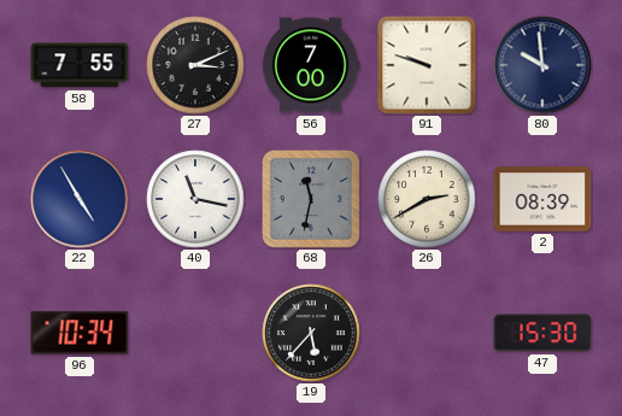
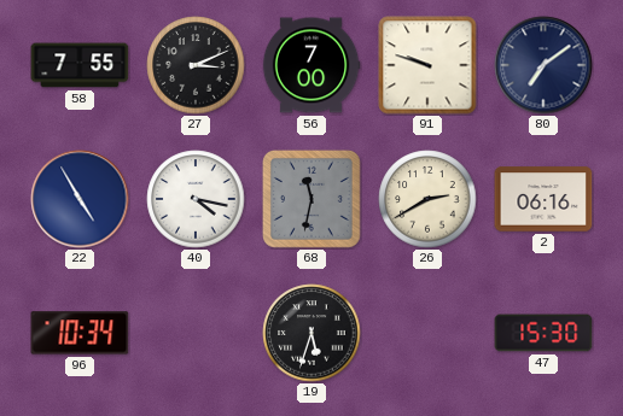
80: 9:59 -> 7:09
40: 11:17 -> 4:17
2: 08:39 -> 06:16
19: 5:37 -> 5:33
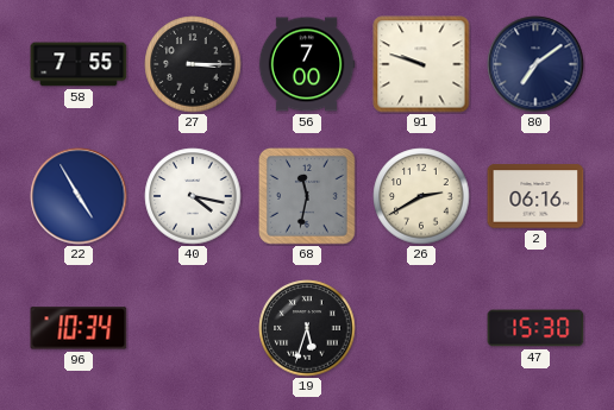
27: 3:11 -> 3:15
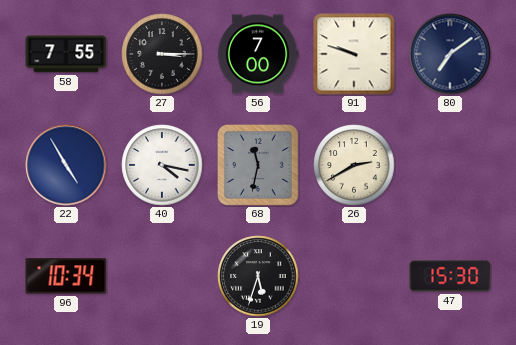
2: 06:16 -> none
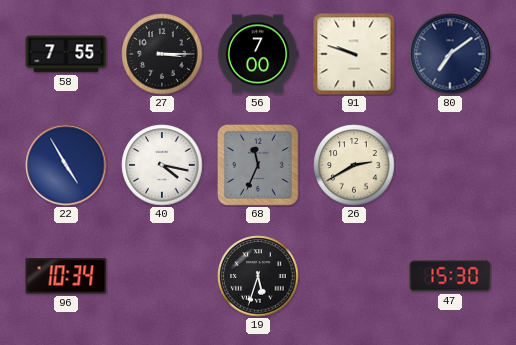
68: 11:32 -> 11:34
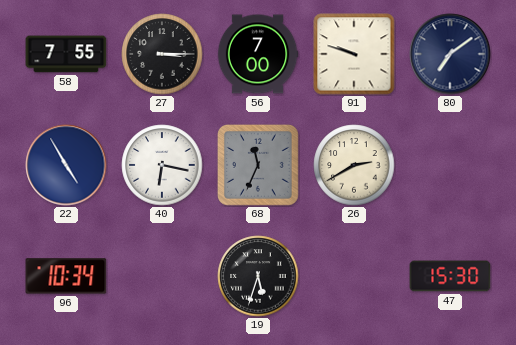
40: 4:17 -> 6:17
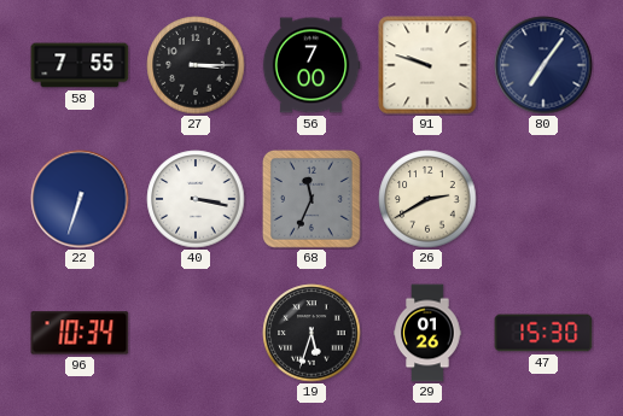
80: 7:09 -> 7:06
22: 4:55 -> 6:33
40: 6:17 -> 3:17
29: none -> 01:26
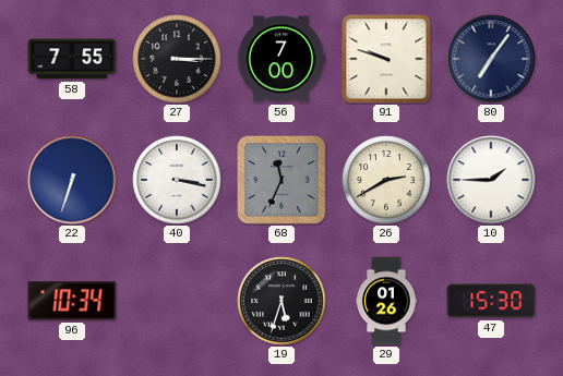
10: none -> 1:45
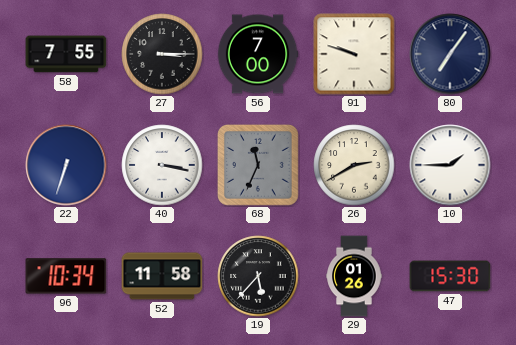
52: none -> 11:58
19: 5:33 -> 5:37
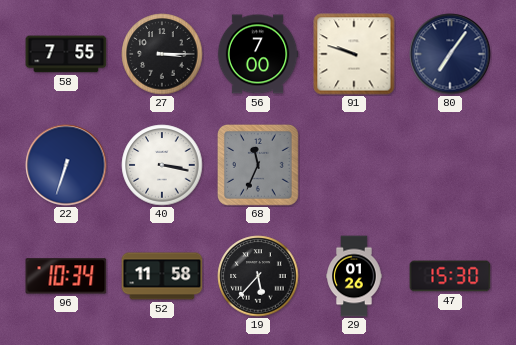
26: 2:40 -> none
10: 1:45 -> none
